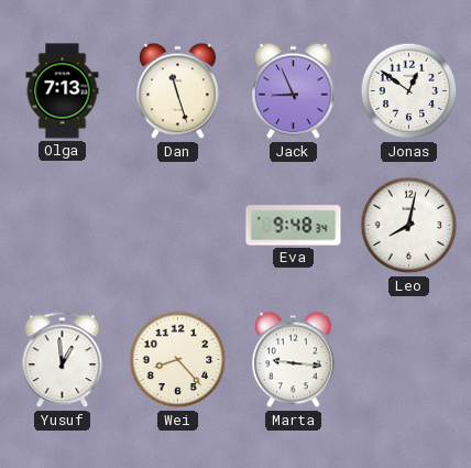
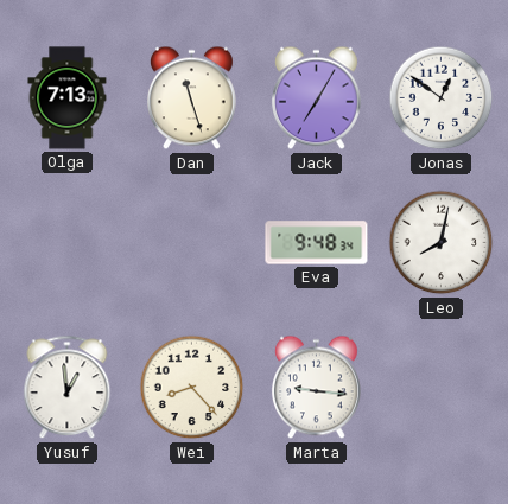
Jack: 8:56 -> 7:05
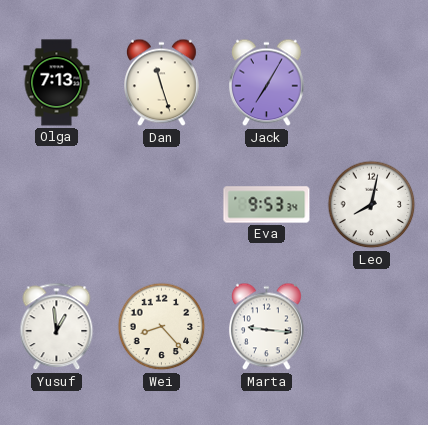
Jonas: 12:51 -> none
Eva: 9:48 -> 9:53
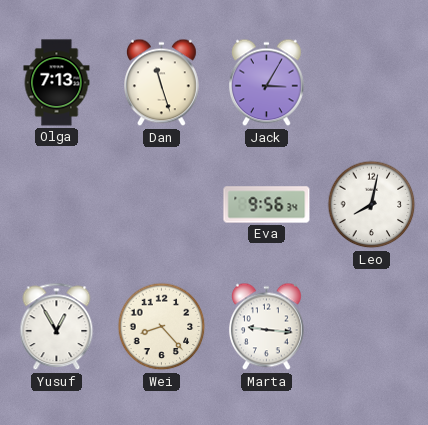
Jack: 7:05 -> 3:05
Eva: 9:53 -> 9:56
Yusuf: 12:59 -> 12:55
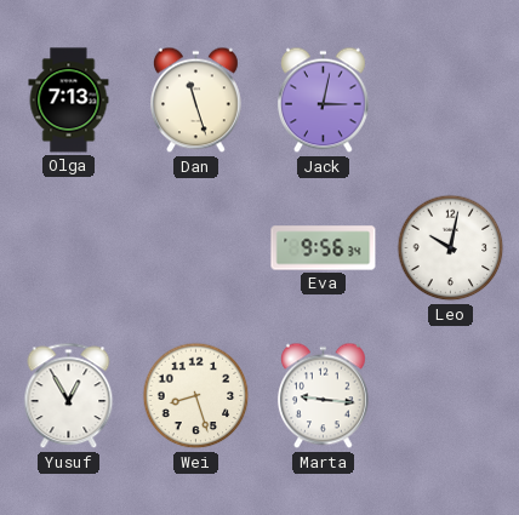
Jack: 3:05 -> 3:02
Leo: 8:02 -> 10:02
Wei: 8:23 -> 8:27
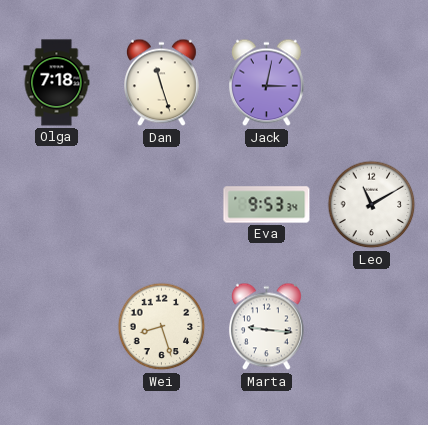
Olga: 7:13 -> 7:18
Eva: 9:56 -> 9:53
Leo: 10:02 -> 11:10
Yusuf: 12:55 -> none
